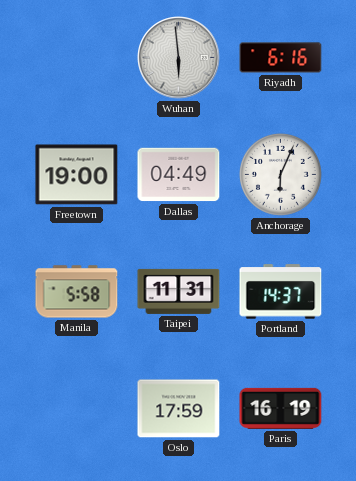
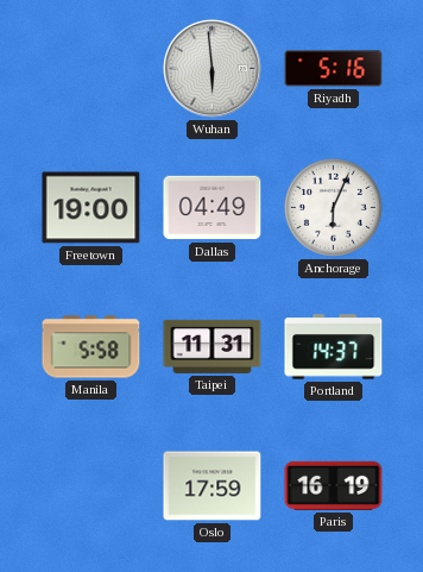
Riyadh: 6:16 -> 5:16
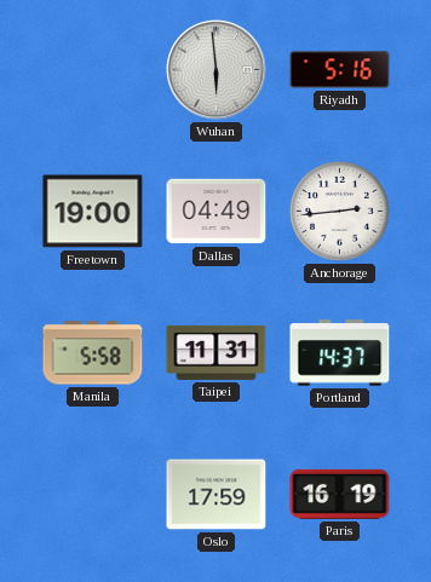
Anchorage: 6:04 -> 2:44
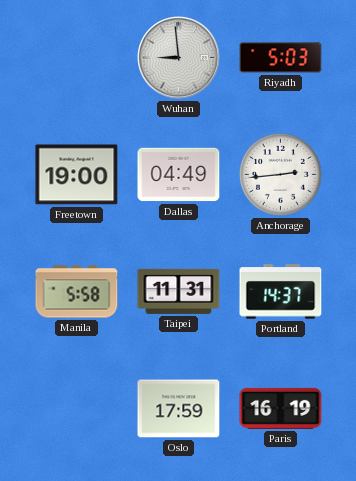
Wuhan: 5:59 -> 8:59
Riyadh: 5:16 -> 5:03
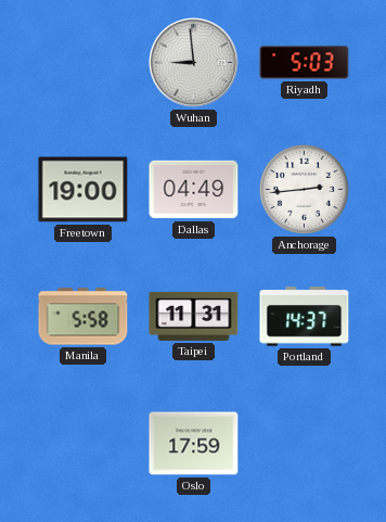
Paris: 16:19 -> none
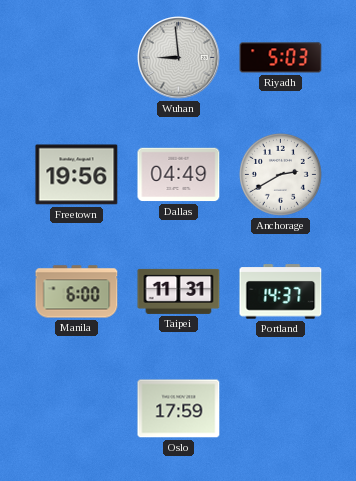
Freetown: 19:00 -> 19:56
Anchorage: 2:44 -> 2:40
Manila: 5:58 -> 6:00
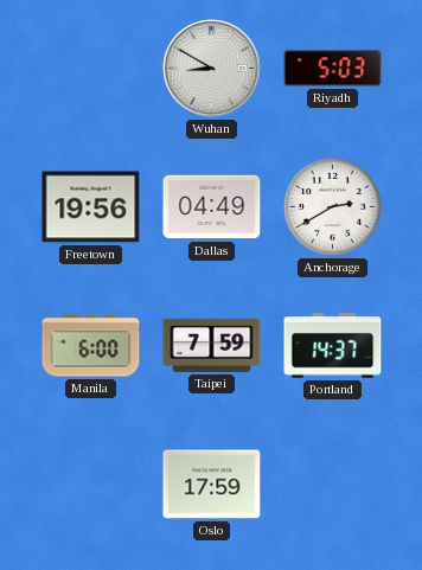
Wuhan: 8:59 -> 8:50
Taipei: 11:31 -> 7:59
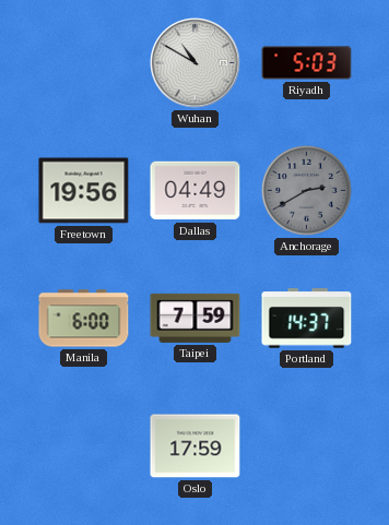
Wuhan: 8:50 -> 10:50
Anchorage dial: white -> grey
